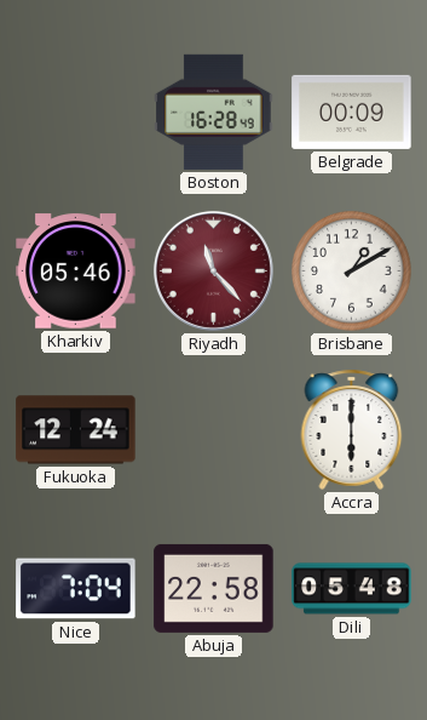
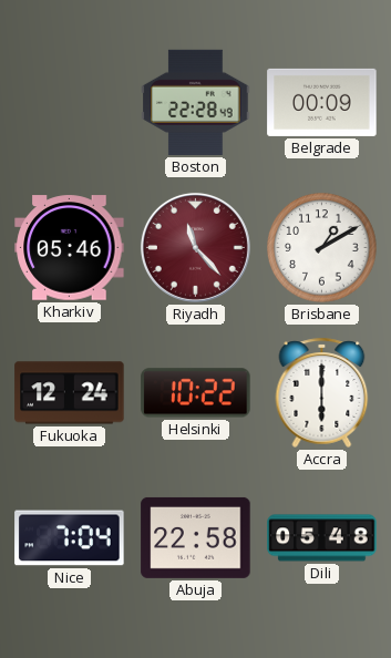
Boston: 16:28 -> 22:28
Helsinki: none -> 10:22
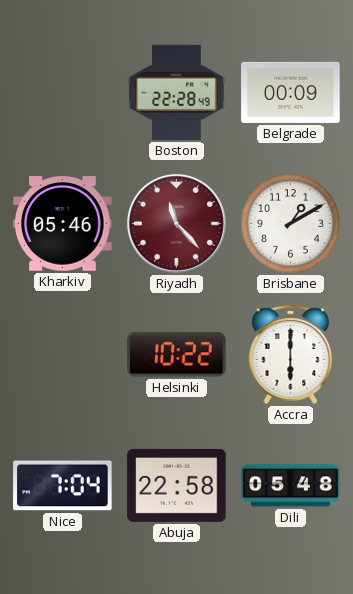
Fukuoka: 12:24 -> none
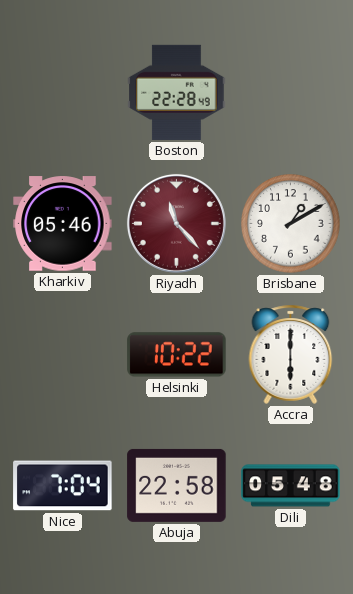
Belgrade: 00:09 -> none
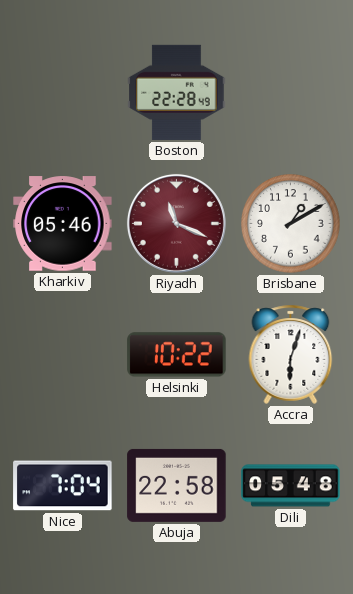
Riyadh: 11:23 -> 11:19
Accra: 6:00 -> 6:03
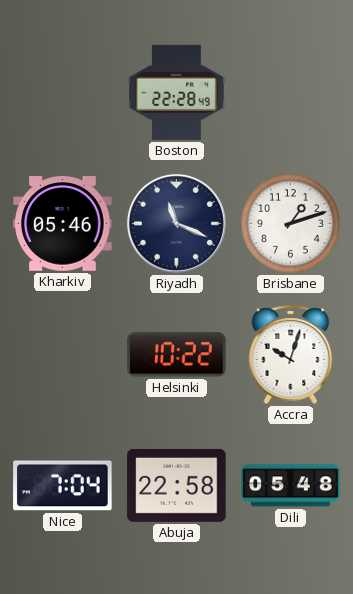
Riyadh dial: burgundy -> navy
Brisbane: 1:10 -> 1:12
Accra: 6:03 -> 10:03
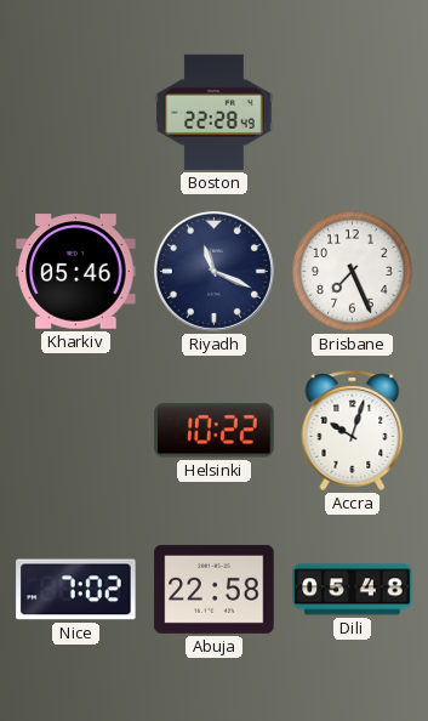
Brisbane: 1:12 -> 7:26
Nice: 7:04 -> 7:02
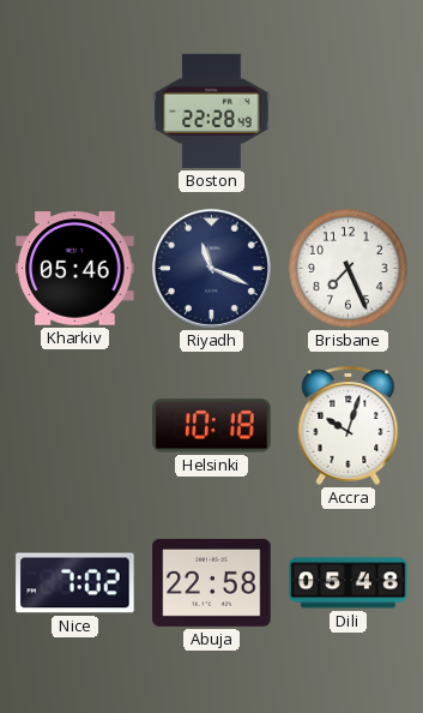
Helsinki: 10:22 -> 10:18
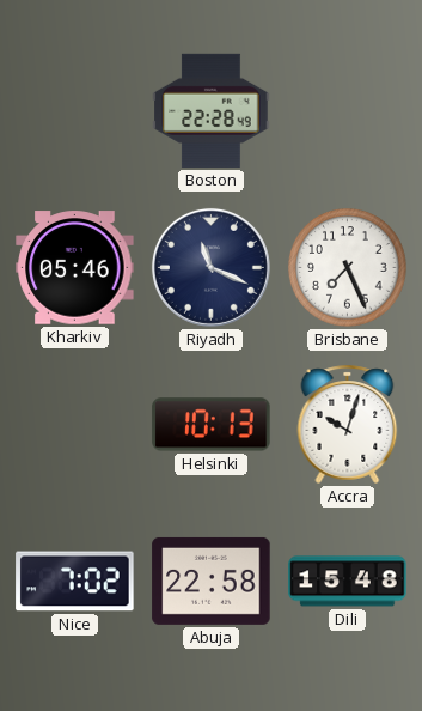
Helsinki: 10:18 -> 10:13
Dili: 05:48 -> 15:48
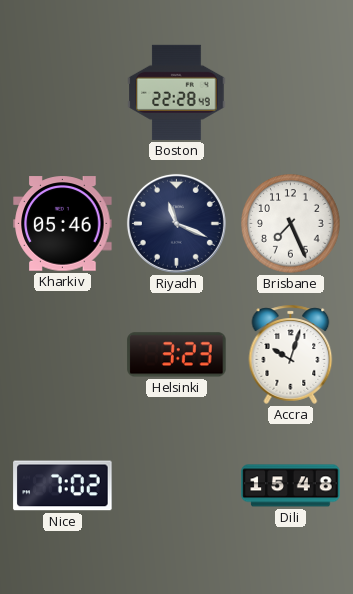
Helsinki: 10:13 -> 3:23
Abuja: 22:58 -> none
